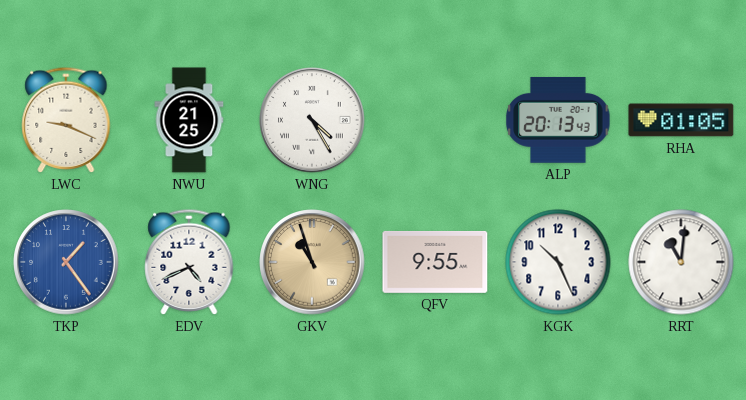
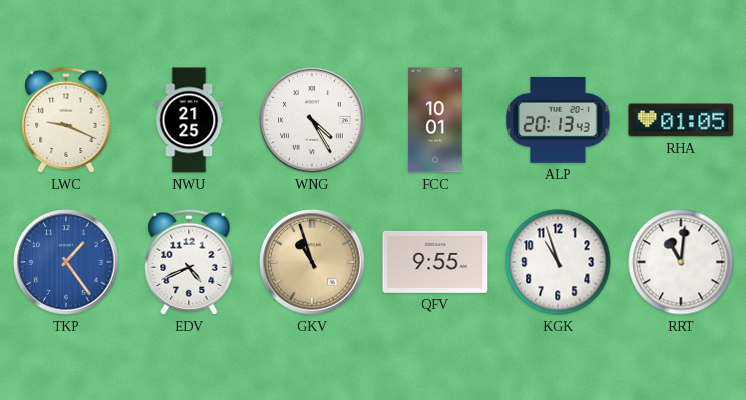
FCC: none -> 10:01
KGK: 10:26 -> 10:57
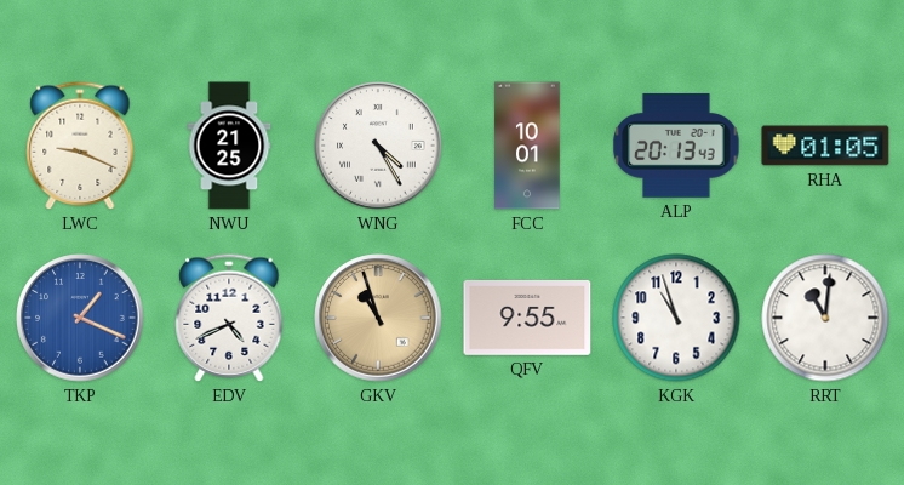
TKP: 1:24 -> 1:19
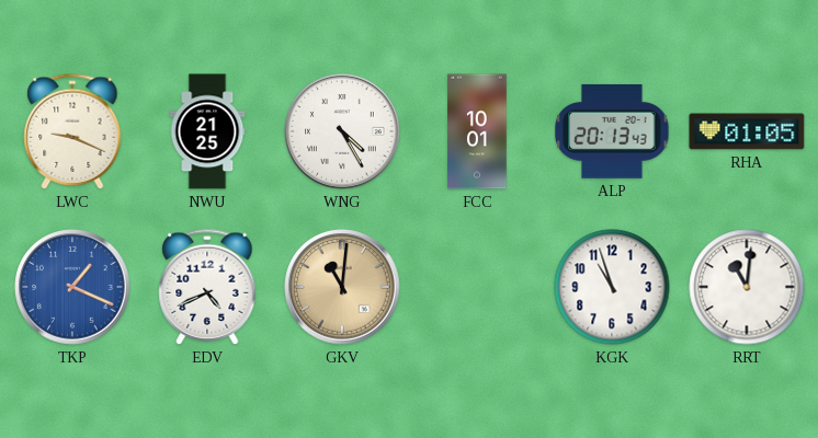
GKV: 10:57 -> 11:01
QFV: 9:55 -> none
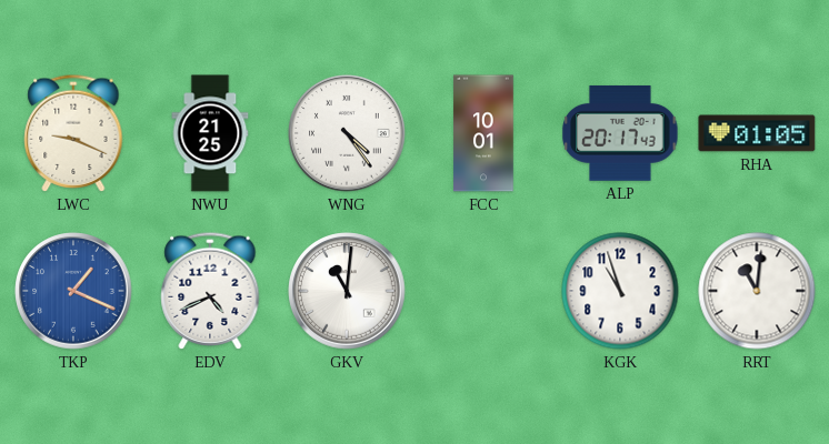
WNG: 4:25 -> 4:24
ALP: 20:13 -> 20:17
GKV dial: champagne -> white
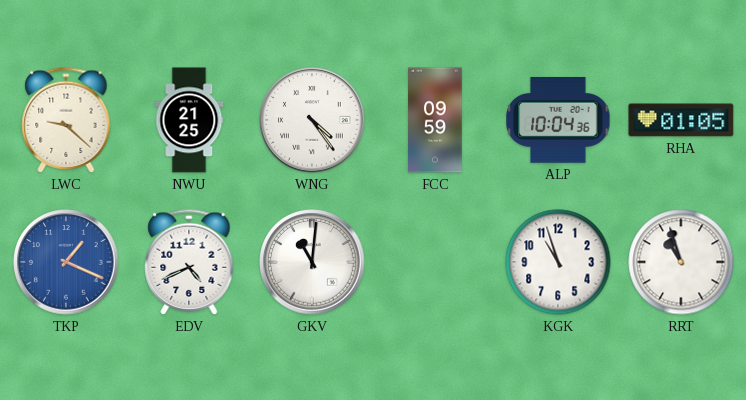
LWC: 9:19 -> 9:22
FCC: 10:01 -> 09:59
ALP: 20:17 -> 10:04
RRT: 11:01 -> 10:57
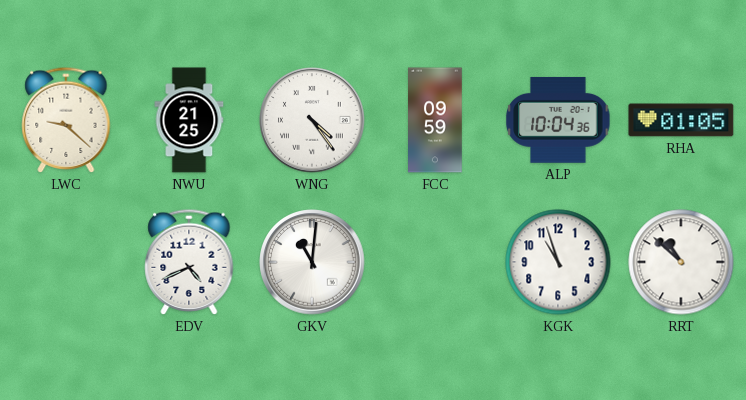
TKP: 1:19 -> none
RRT: 10:57 -> 10:52
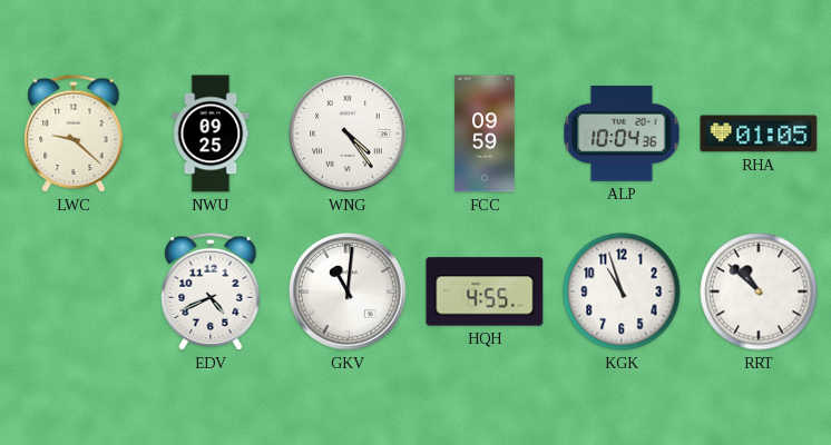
NWU: 21:25 -> 09:25
HQH: none -> 4:55
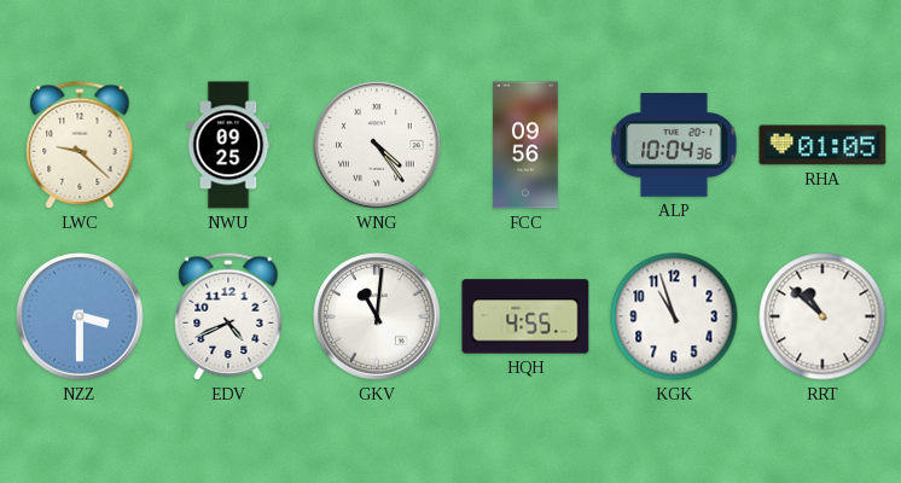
FCC: 09:59 -> 09:56
NZZ: none -> 3:30
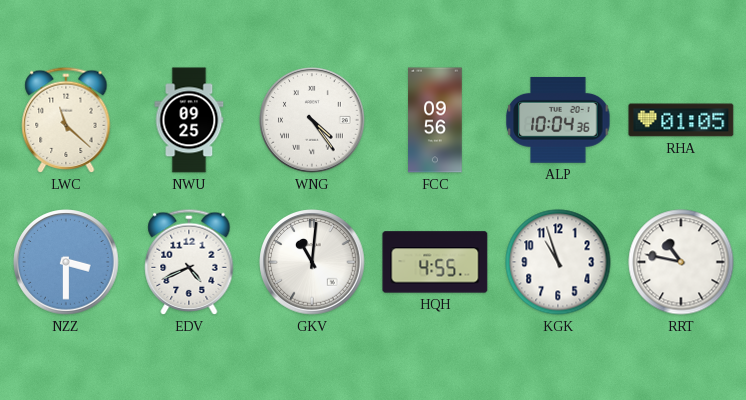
LWC: 9:22 -> 11:22
RRT: 10:52 -> 10:47
